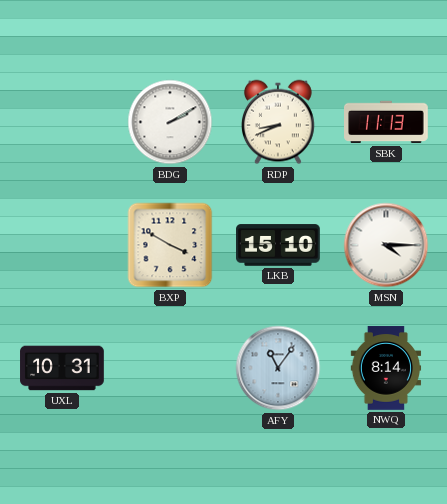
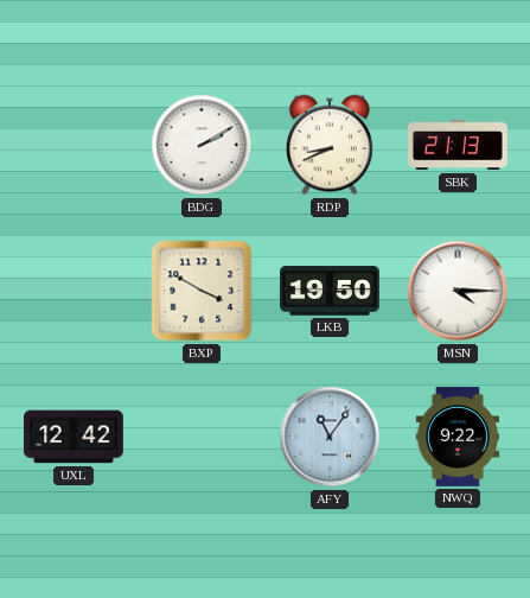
SBK: 11:13 -> 21:13
LKB: 15:10 -> 19:50
UXL: 10:31 -> 12:42
NWQ: 8:14 -> 9:22
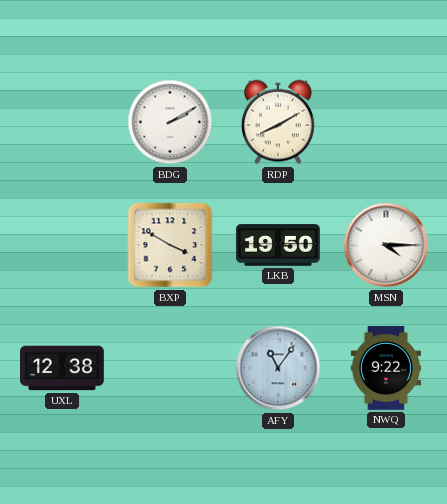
RDP: 8:41 -> 8:10
SBK: 21:13 -> none
UXL: 12:42 -> 12:38
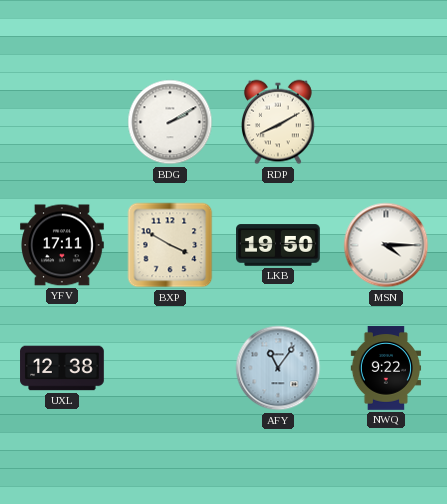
YFV: none -> 17:11
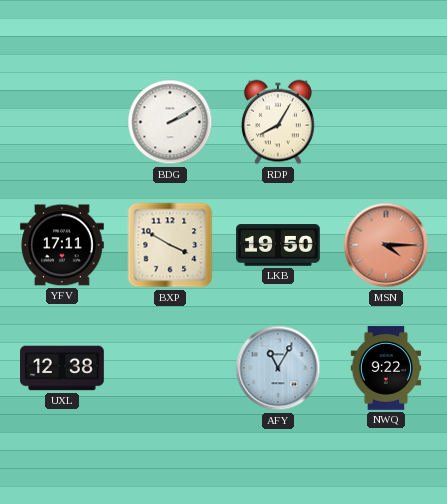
RDP: 8:10 -> 8:05
MSN dial: white -> salmon
AFY: 11:06 -> 11:05
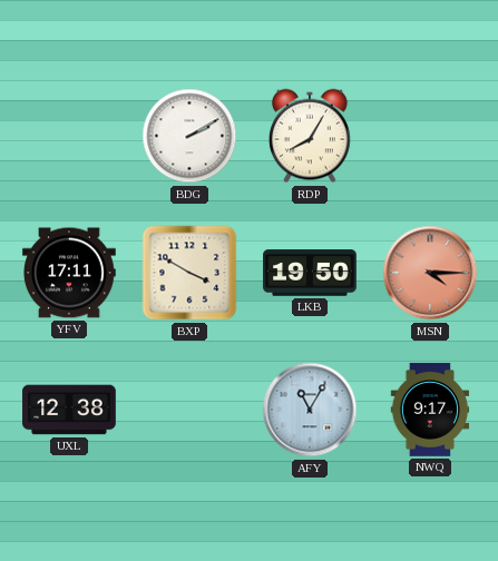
NWQ: 9:22 -> 9:17
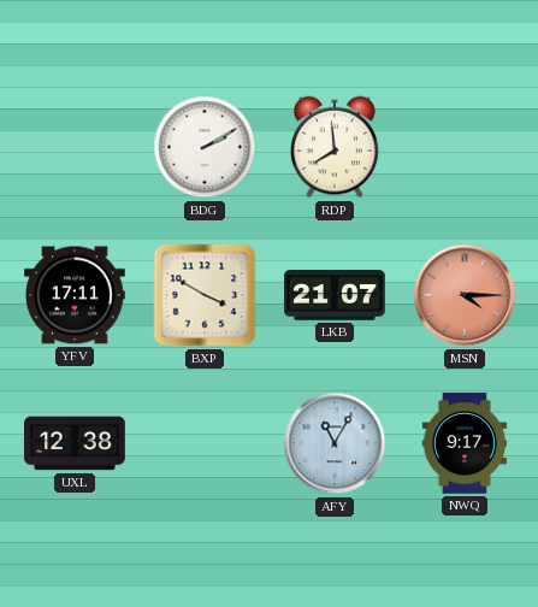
RDP: 8:05 -> 7:59
LKB: 19:50 -> 21:07
